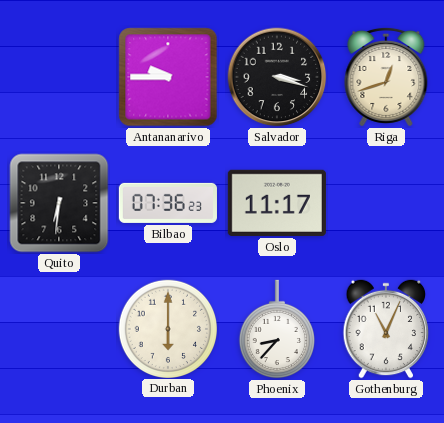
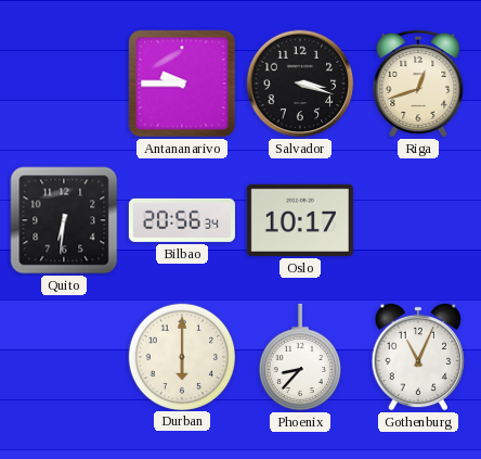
Bilbao: 07:36 -> 20:56
Oslo: 11:17 -> 10:17
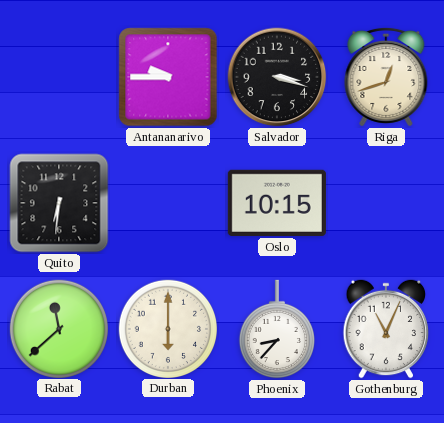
Bilbao: 20:56 -> none
Oslo: 10:17 -> 10:15
Rabat: none -> 11:38
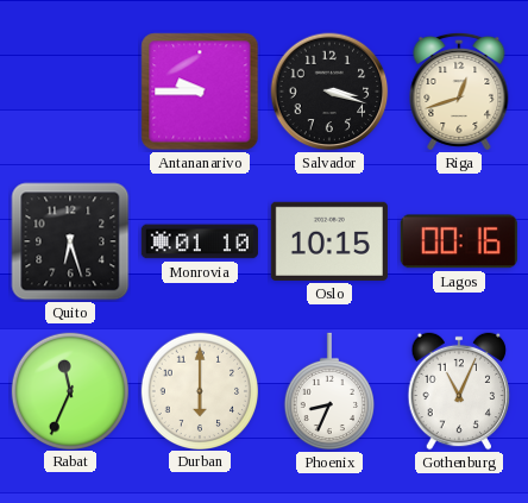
Quito: 6:31 -> 6:27
Monrovia: none -> 01:10
Lagos: none -> 00:16
Rabat: 11:38 -> 11:34
Phoenix: 8:37 -> 8:34
